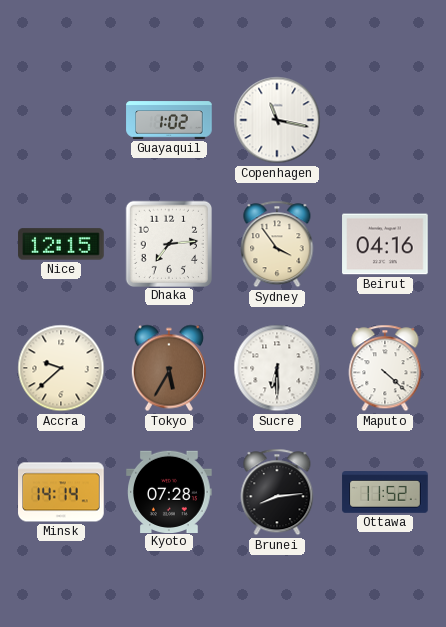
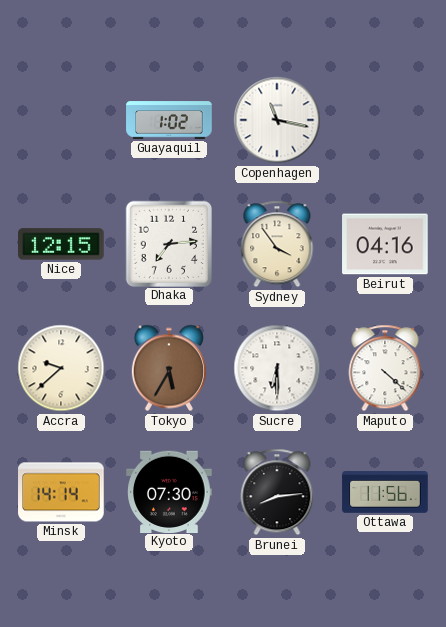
Kyoto: 07:28 -> 07:30
Ottawa: 11:52 -> 11:56
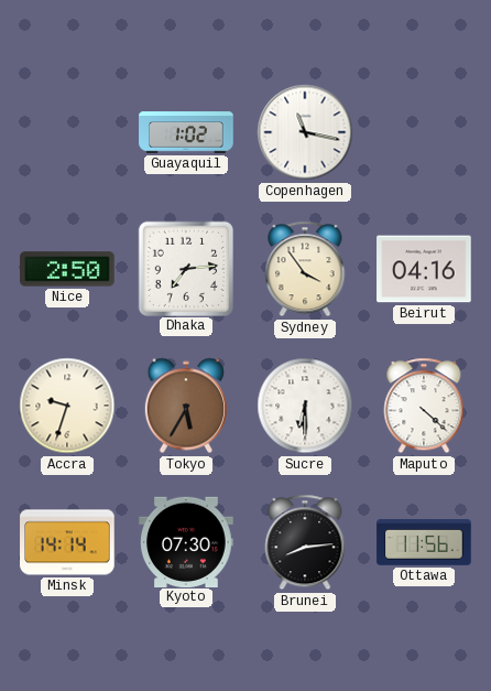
Nice: 12:15 -> 2:50
Accra: 9:38 -> 9:33
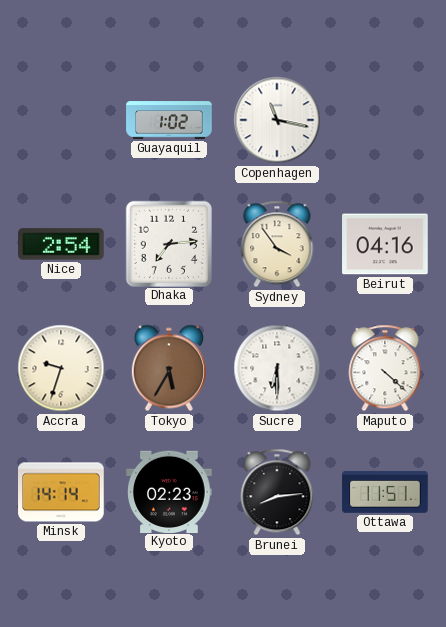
Nice: 2:50 -> 2:54
Kyoto: 07:30 -> 02:23
Ottawa: 11:56 -> 11:51
